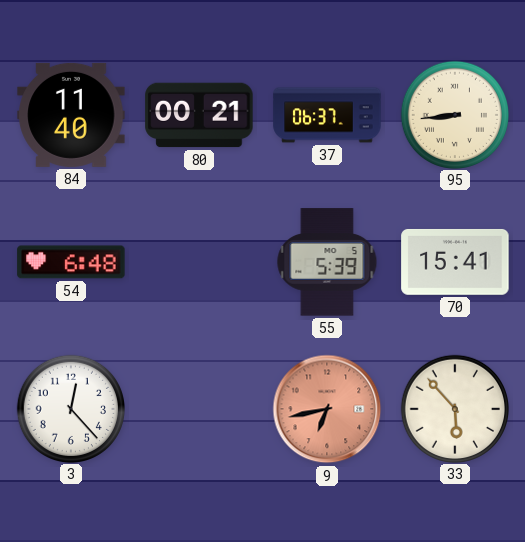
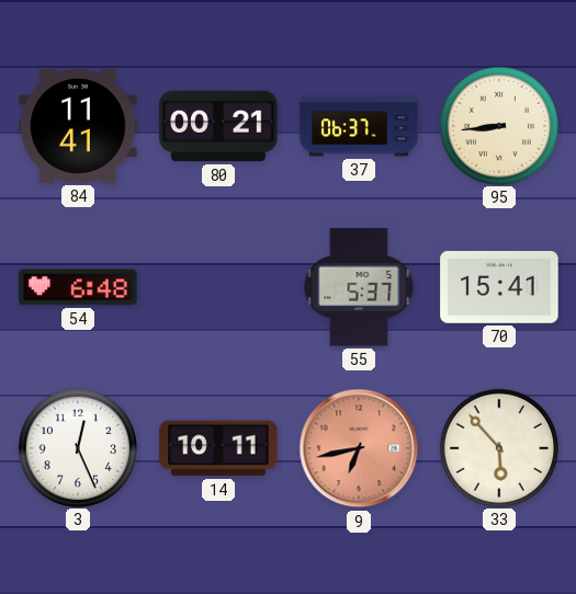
84: 11:40 -> 11:41
55: 5:39 -> 5:37
3: 12:23 -> 12:26
14: none -> 10:11
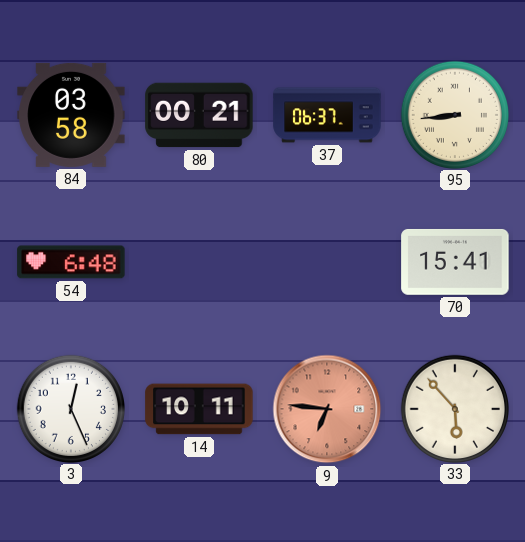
84: 11:41 -> 03:58
55: 5:37 -> none
9: 6:43 -> 6:46
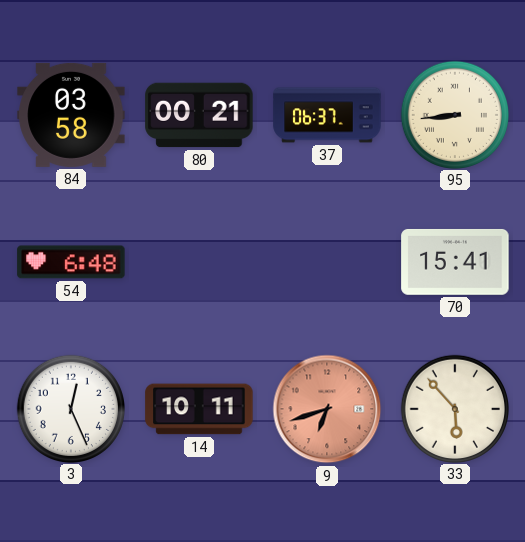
9: 6:46 -> 6:42
